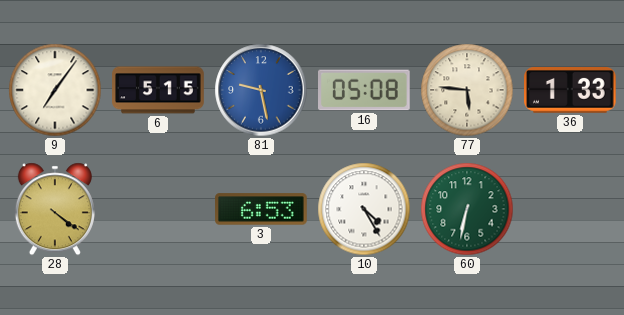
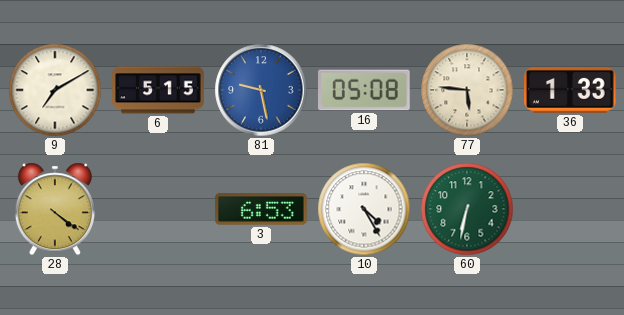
9: 7:06 -> 7:10
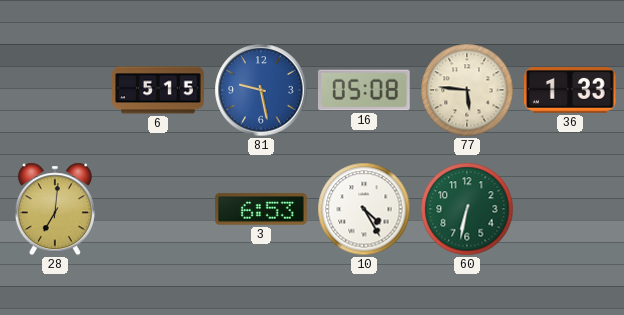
9: 7:10 -> none
28: 4:21 -> 7:01
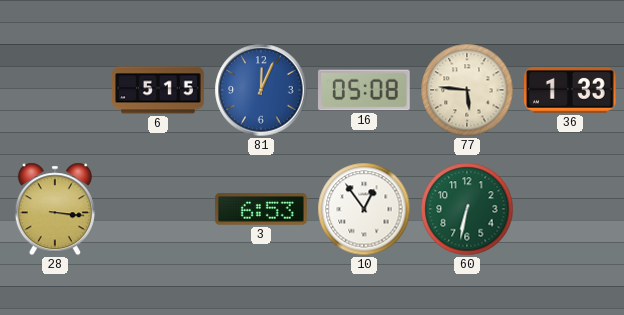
81: 9:28 -> 12:04
28: 7:01 -> 3:16
10: 4:25 -> 12:54
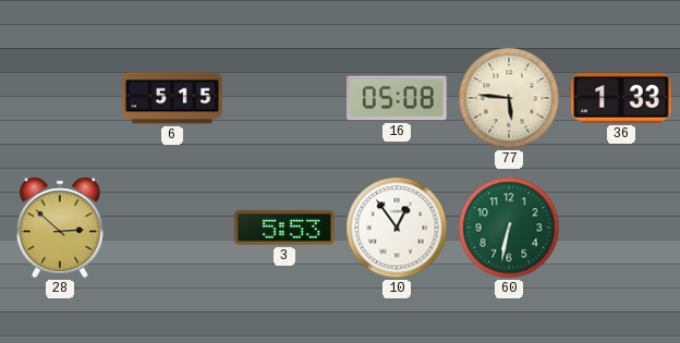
81: 12:04 -> none
28: 3:16 -> 2:52
3: 6:53 -> 5:53
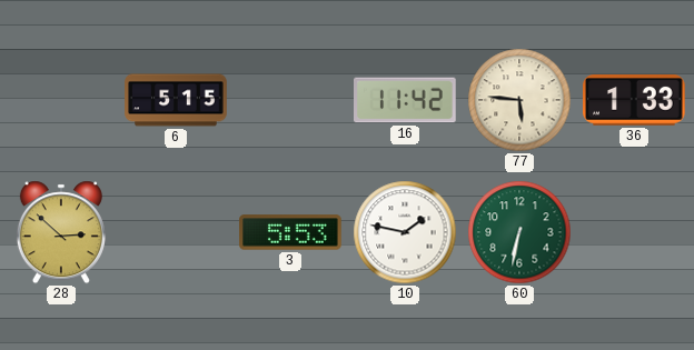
16: 05:08 -> 11:42
10: 12:54 -> 1:47
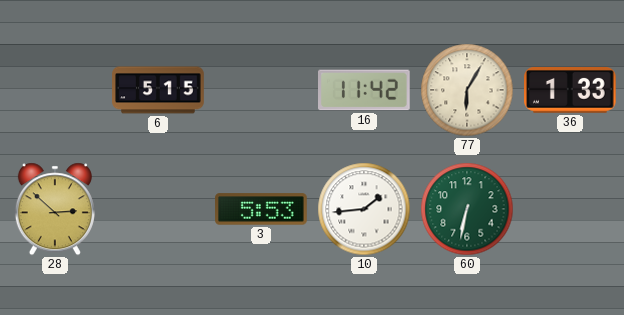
77: 5:46 -> 6:05
10: 1:47 -> 1:44
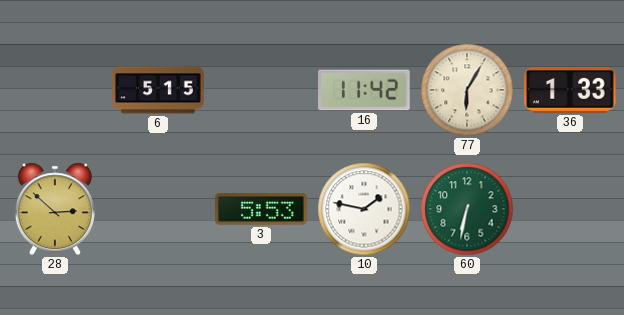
10: 1:44 -> 1:47
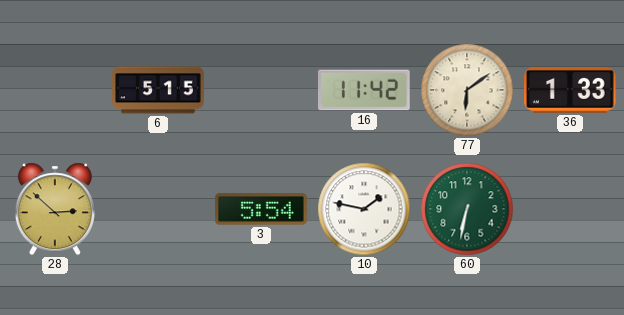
77: 6:05 -> 6:09
3: 5:53 -> 5:54
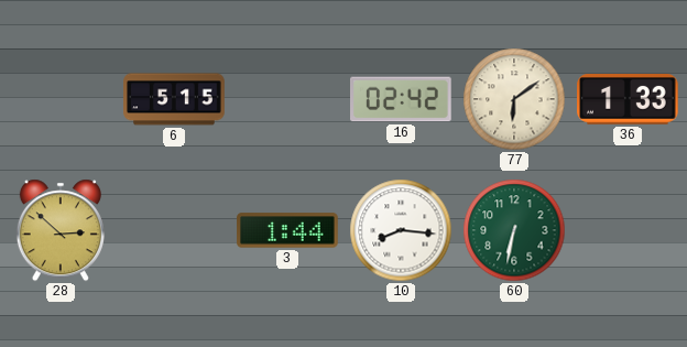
16: 11:42 -> 02:42
3: 5:54 -> 1:44
10: 1:47 -> 8:16
